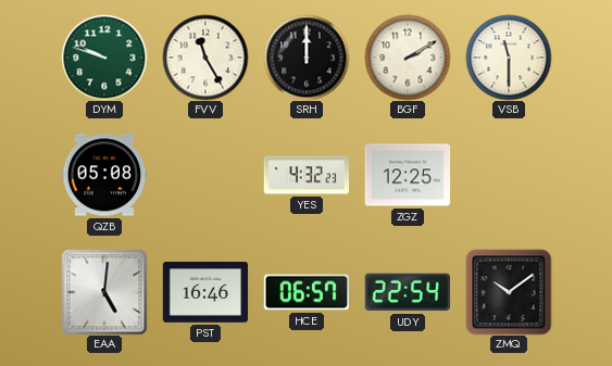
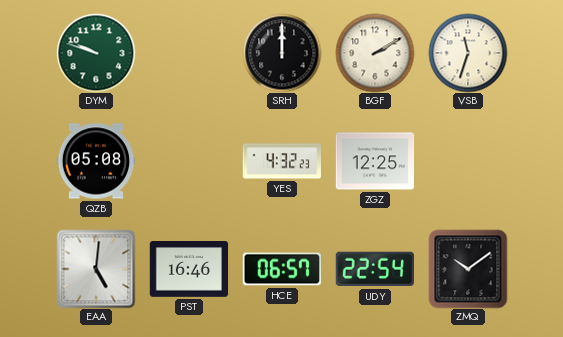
FVV: 11:25 -> none
VSB: 11:30 -> 11:33
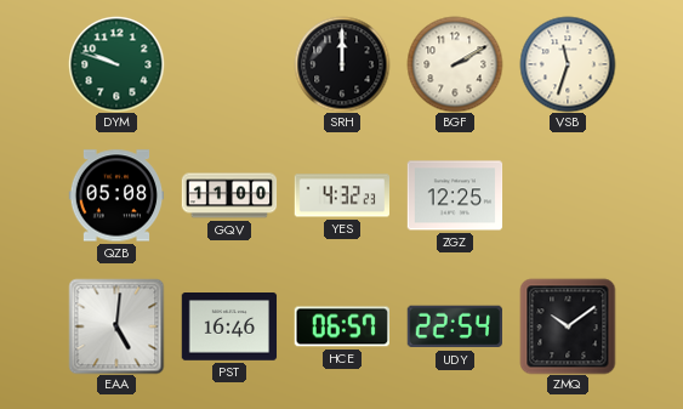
GQV: none -> 11:00
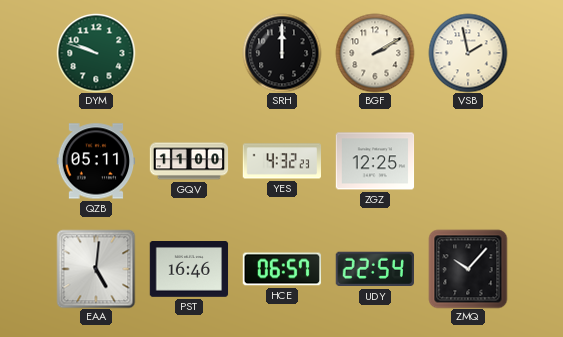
VSB: 11:33 -> 1:58
QZB: 05:08 -> 05:11
ZMQ: 10:09 -> 10:07
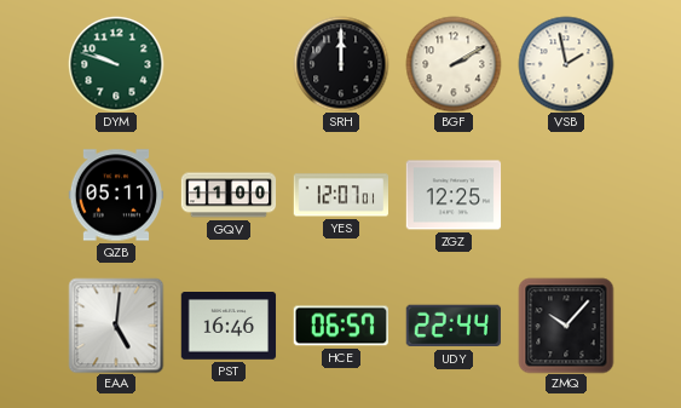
YES: 4:32 -> 12:07
UDY: 22:54 -> 22:44
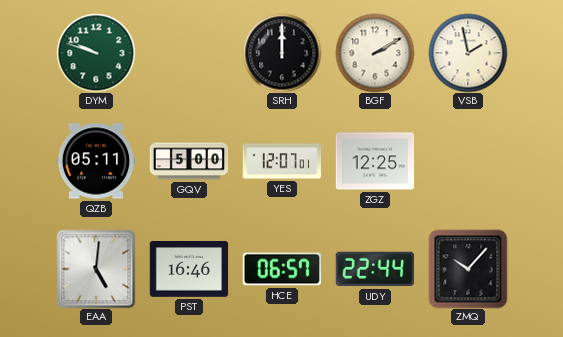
GQV: 11:00 -> 5:00
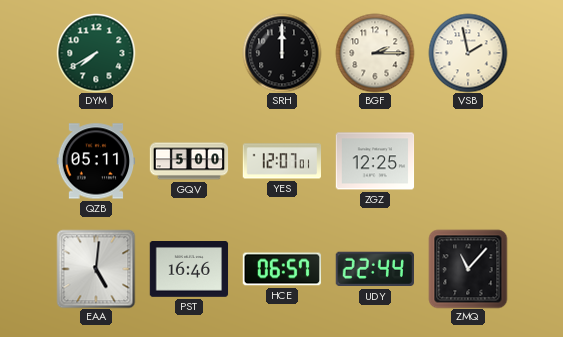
DYM: 9:48 -> 7:40
BGF: 2:10 -> 2:15
ZMQ: 10:07 -> 11:07
